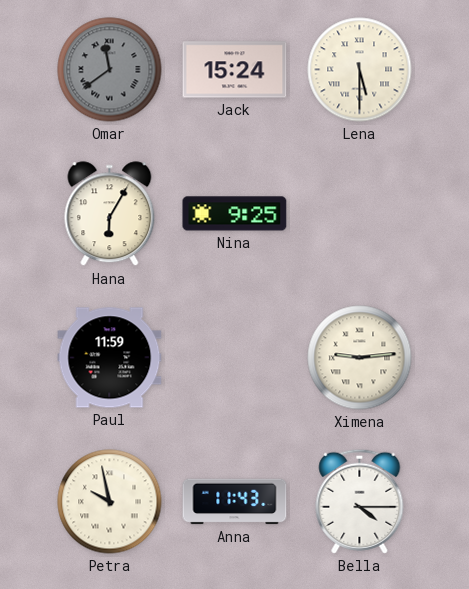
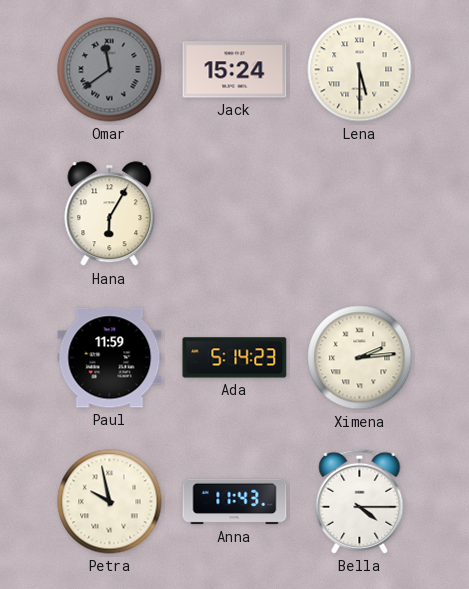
Nina: 9:25 -> none
Ada: none -> 5:14
Ximena: 9:14 -> 2:14
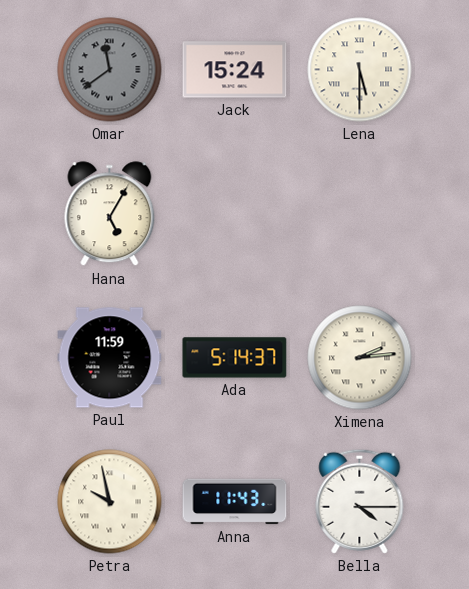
Hana: 6:05 -> 5:05
Ada: 5:14:23 -> 5:14:37
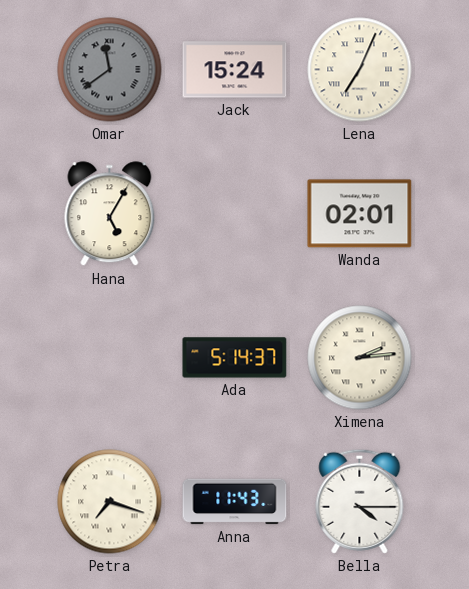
Lena: 5:30 -> 7:04
Wanda: none -> 02:01
Paul: 11:59 -> none
Petra: 9:58 -> 7:18
